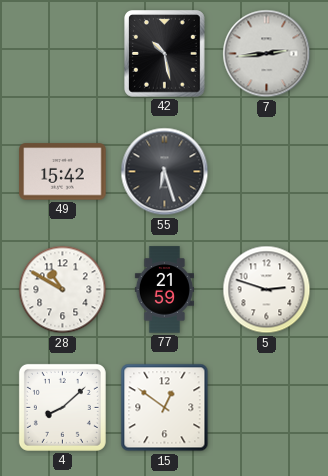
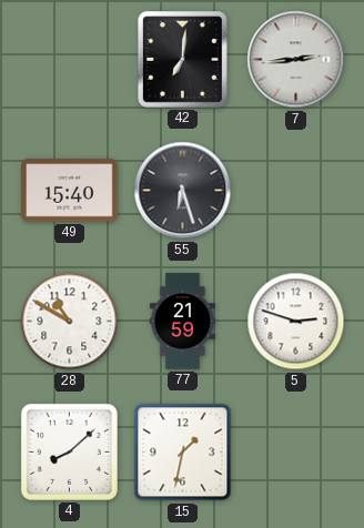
42: 10:28 -> 7:01
49: 15:42 -> 15:40
15: 12:51 -> 1:32
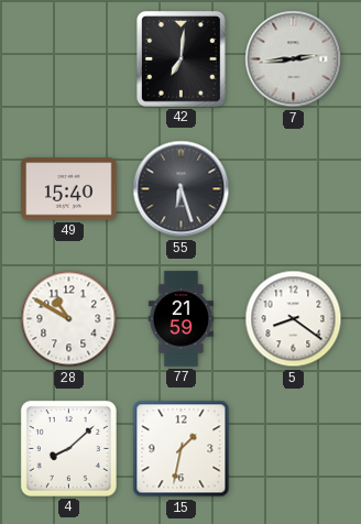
5: 2:48 -> 8:21
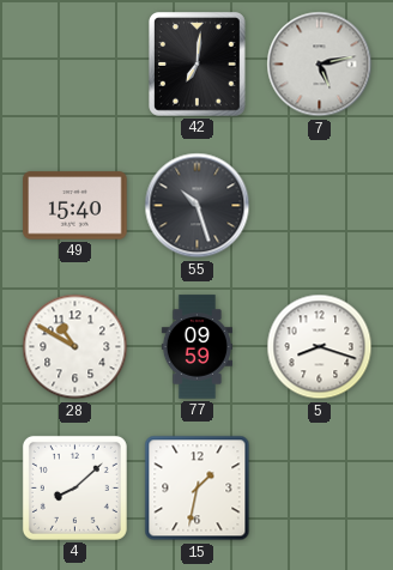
7: 2:44 -> 5:13
55: 6:27 -> 10:27
77: 21:59 -> 09:59
5: 8:21 -> 8:18
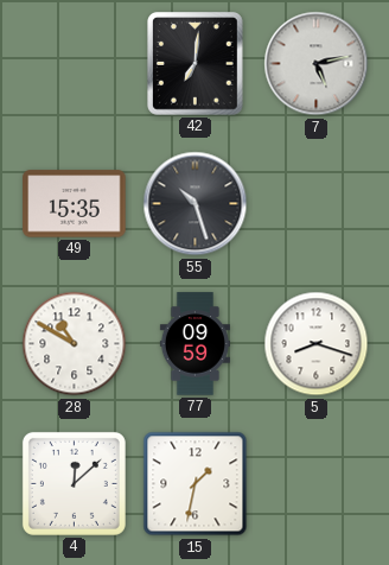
49: 15:40 -> 15:35
4: 8:08 -> 12:08
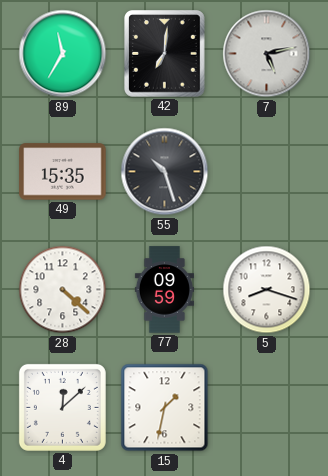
89: none -> 11:35
28: 10:50 -> 4:22
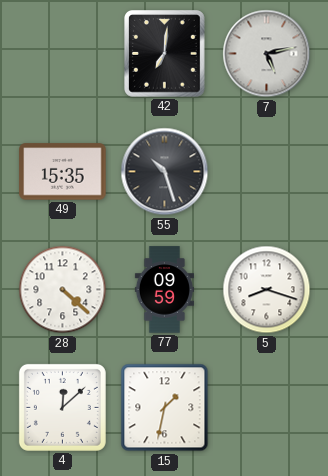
89: 11:35 -> none
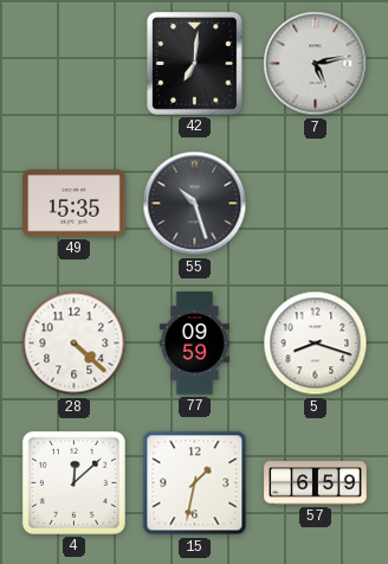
57: none -> 6:59
